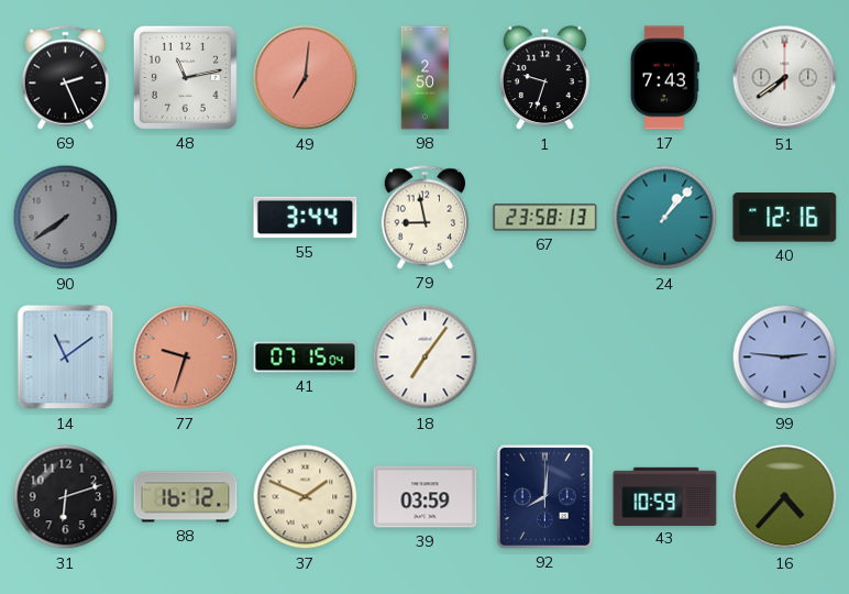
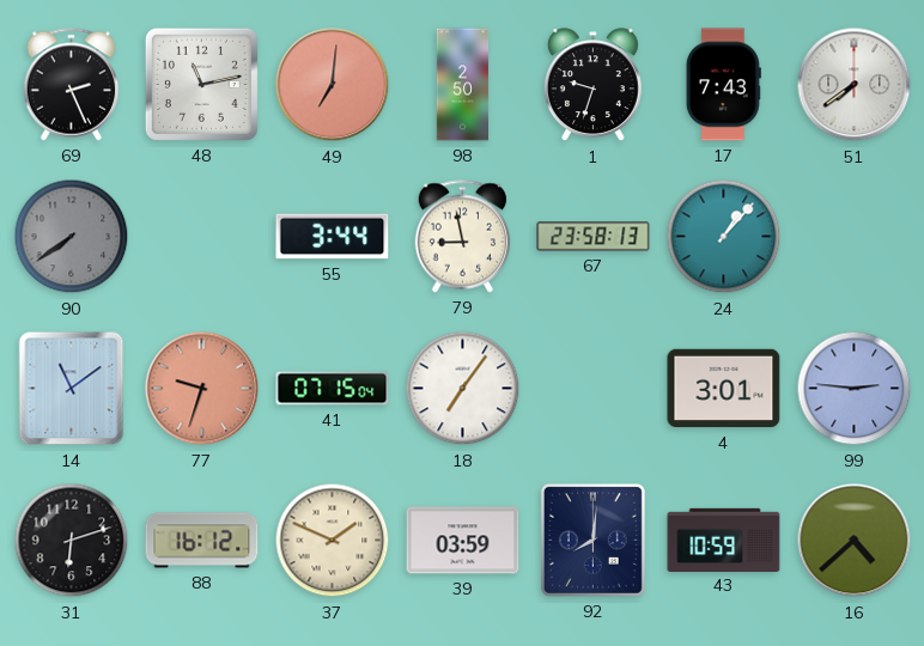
40: 12:16 -> none
4: none -> 3:01
16: 4:37 -> 4:38
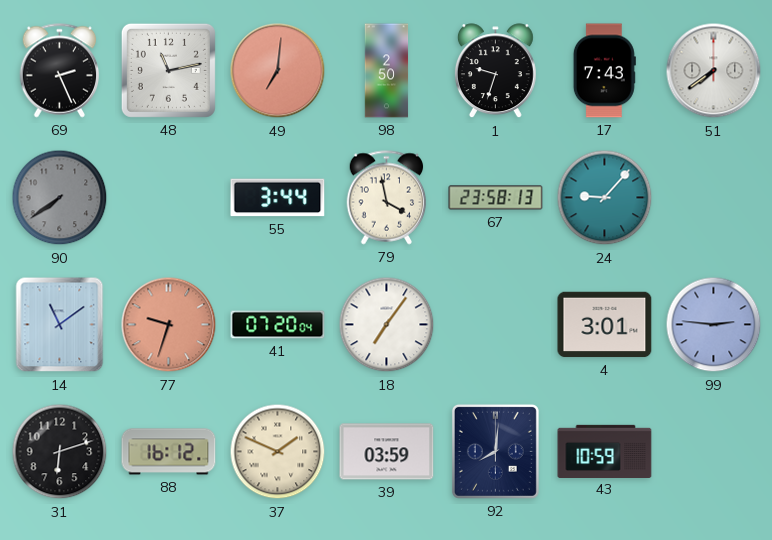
79: 8:58 -> 3:58
24: 1:07 -> 9:07
41: 07:15 -> 07:20
16: 4:38 -> none
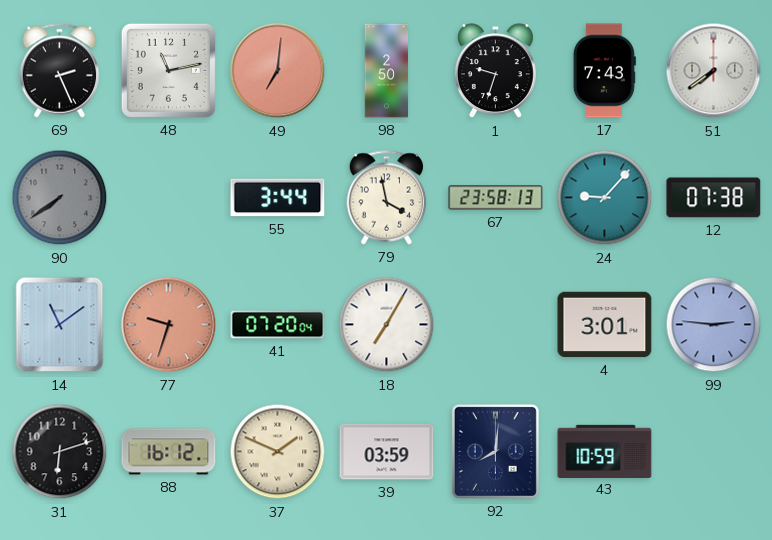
12: none -> 07:38
18: 7:06 -> 7:05
